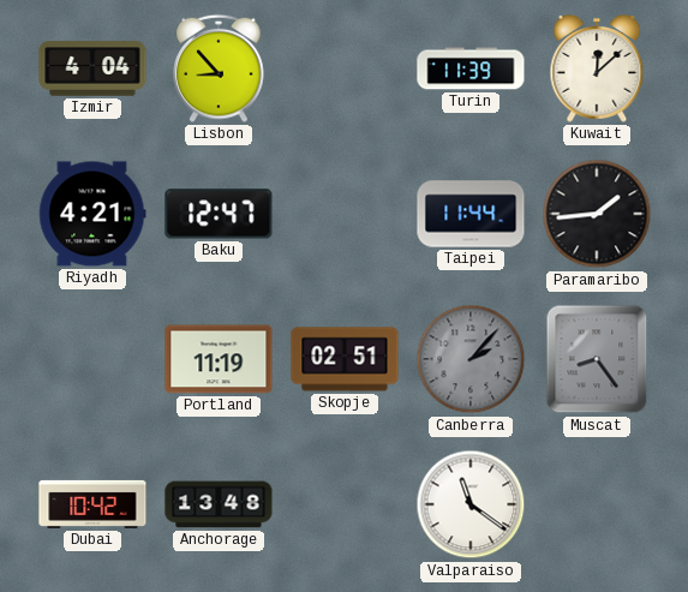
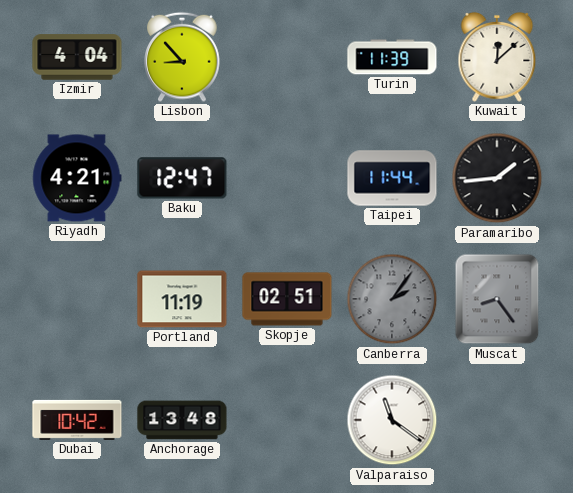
Canberra: 2:07 -> 2:06
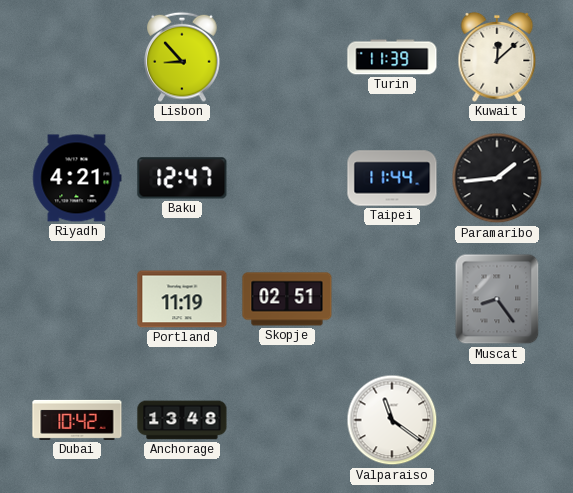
Izmir: 4:04 -> none
Canberra: 2:06 -> none
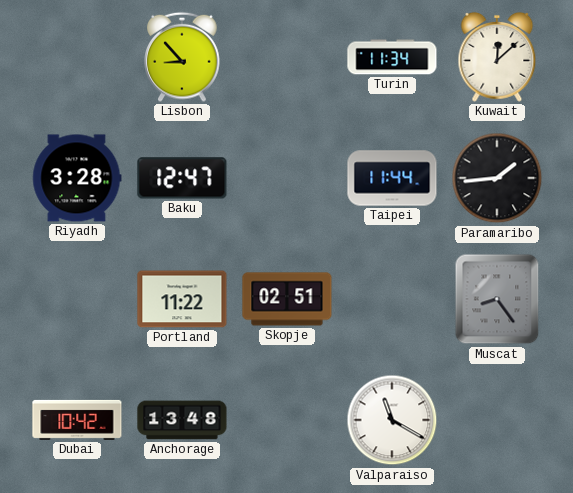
Turin: 11:39 -> 11:34
Riyadh: 4:21 -> 3:28
Portland: 11:19 -> 11:22
Valparaiso: 11:21 -> 11:20
